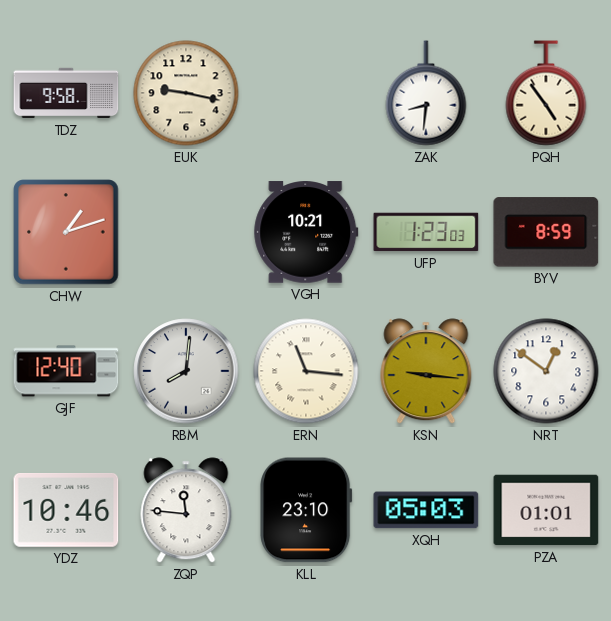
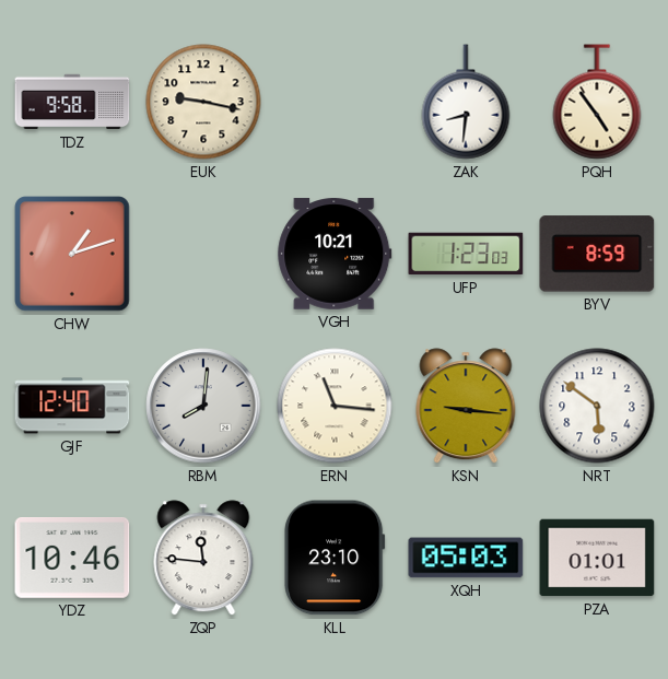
NRT: 12:51 -> 5:51
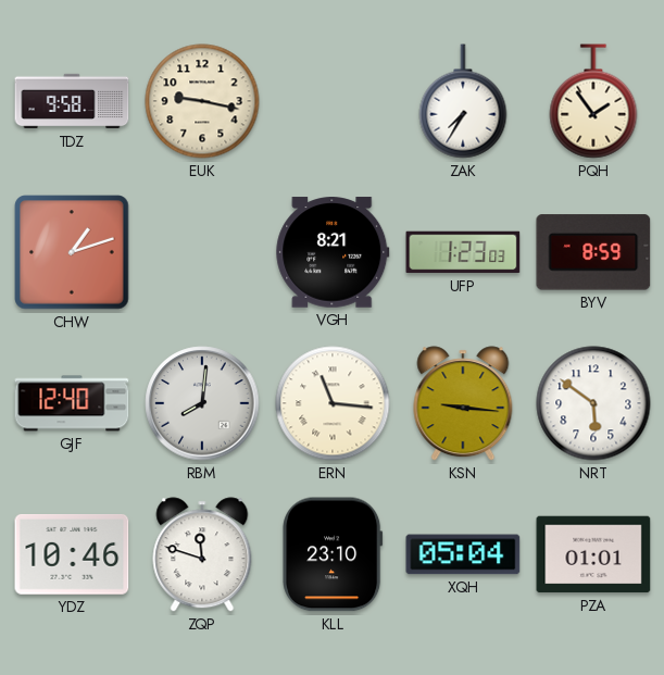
ZAK: 8:31 -> 7:35
PQH: 4:54 -> 1:54
VGH: 10:21 -> 8:21
ZQP: 11:46 -> 11:48
XQH: 05:03 -> 05:04
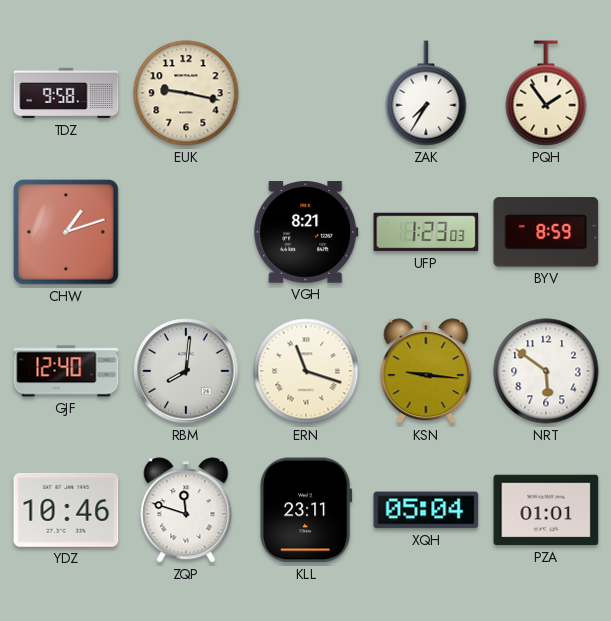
ERN: 11:16 -> 11:18
KLL: 23:10 -> 23:11
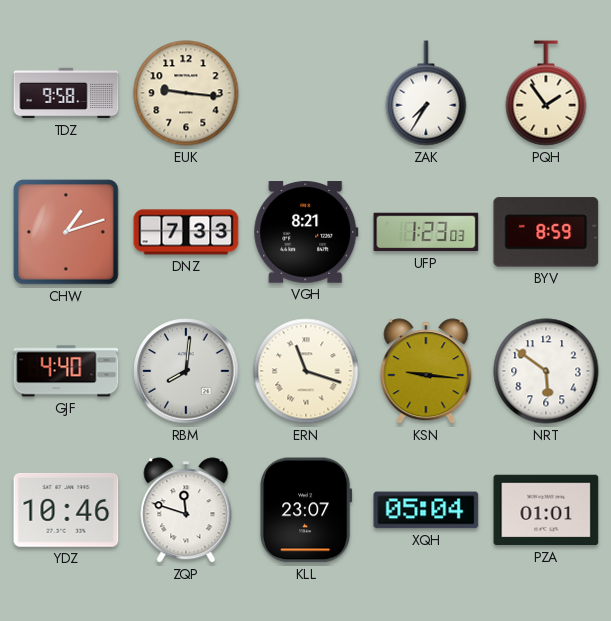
EUK: 9:17 -> 9:16
DNZ: none -> 7:33
GJF: 12:40 -> 4:40
KLL: 23:11 -> 23:07
